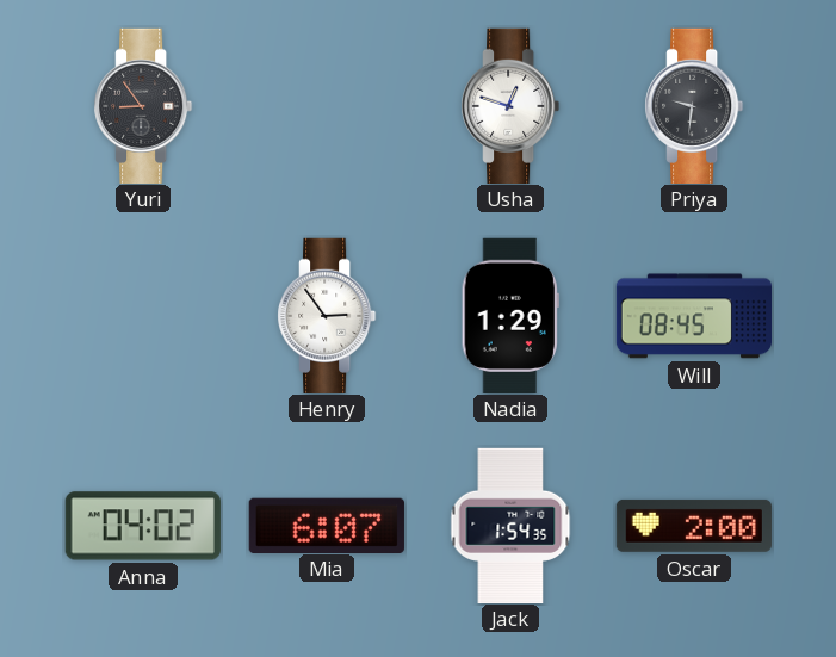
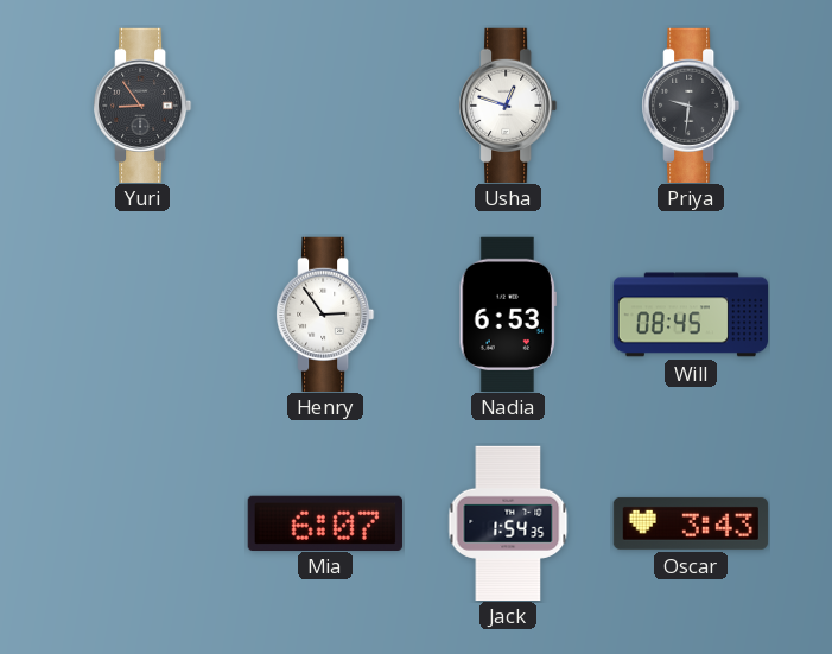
Nadia: 1:29 -> 6:53
Anna: 04:02 -> none
Oscar: 2:00 -> 3:43
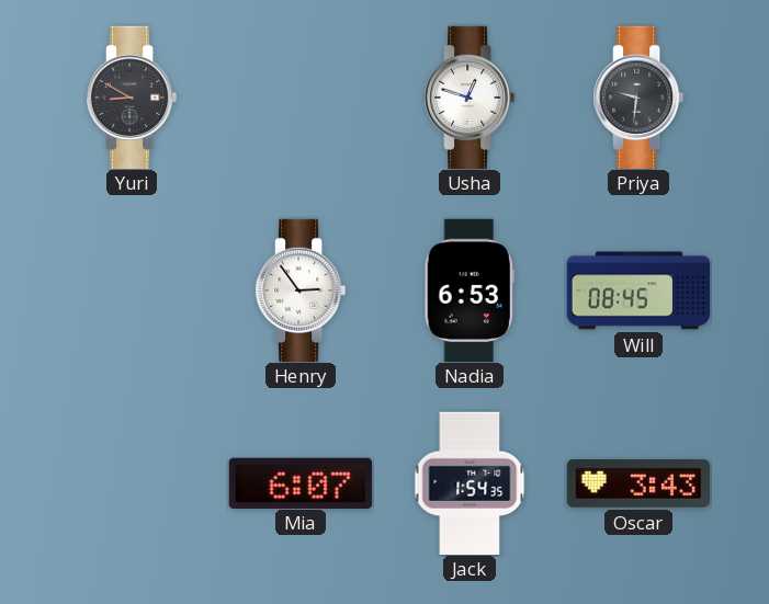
Yuri: 8:54 -> 8:50
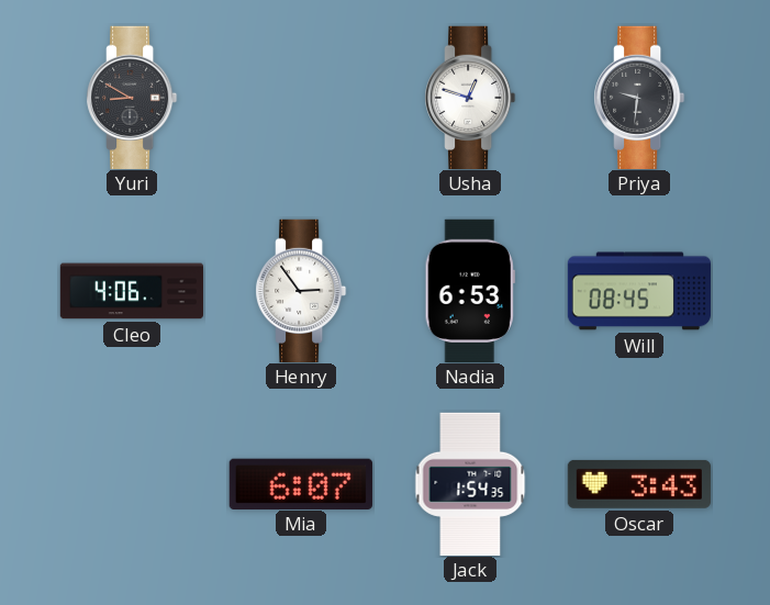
Cleo: none -> 4:06
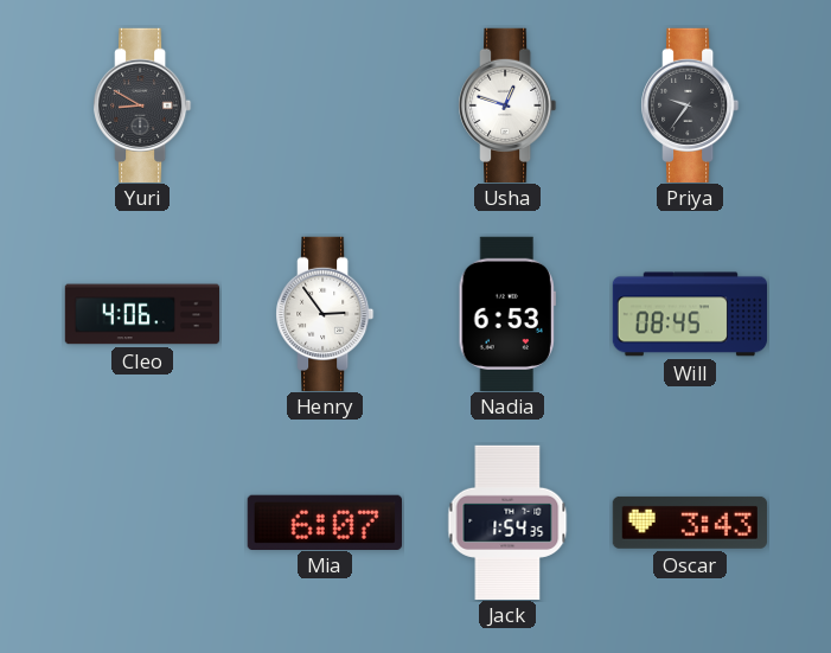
Priya: 9:31 -> 9:36
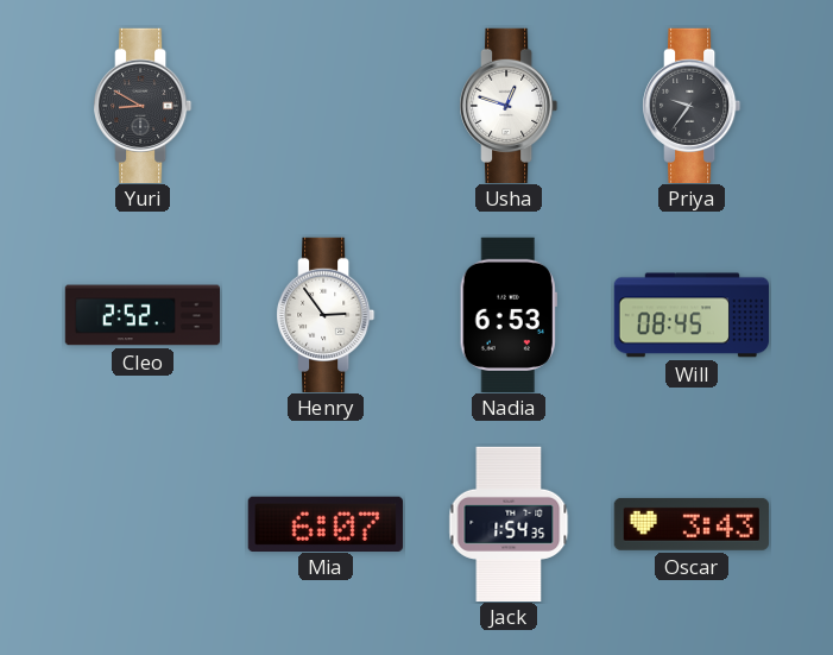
Cleo: 4:06 -> 2:52
